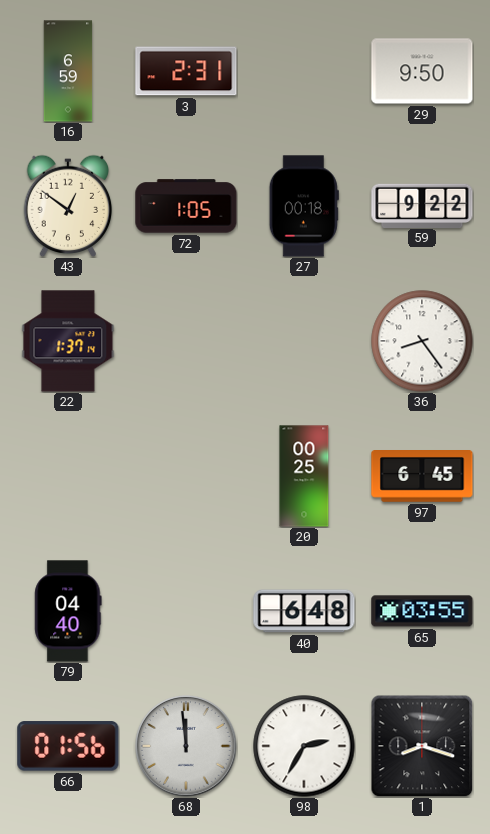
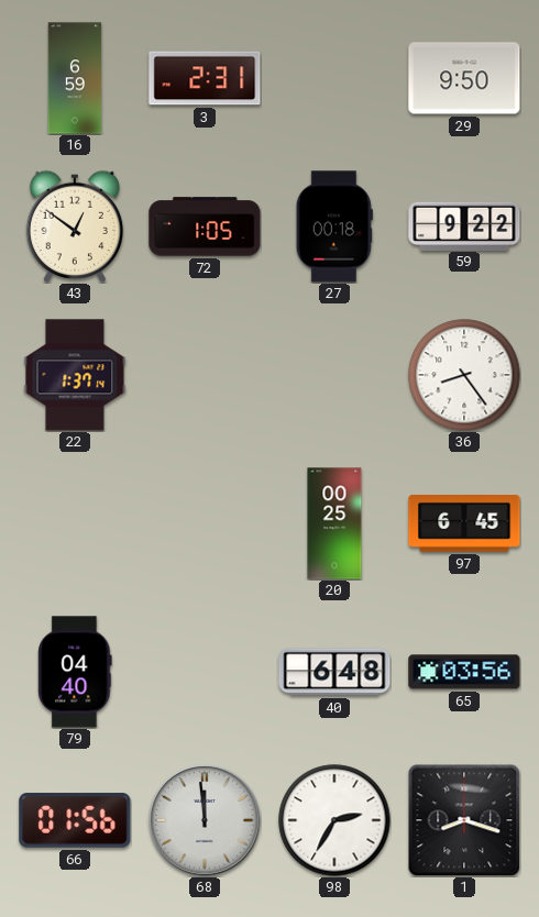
65: 03:55 -> 03:56
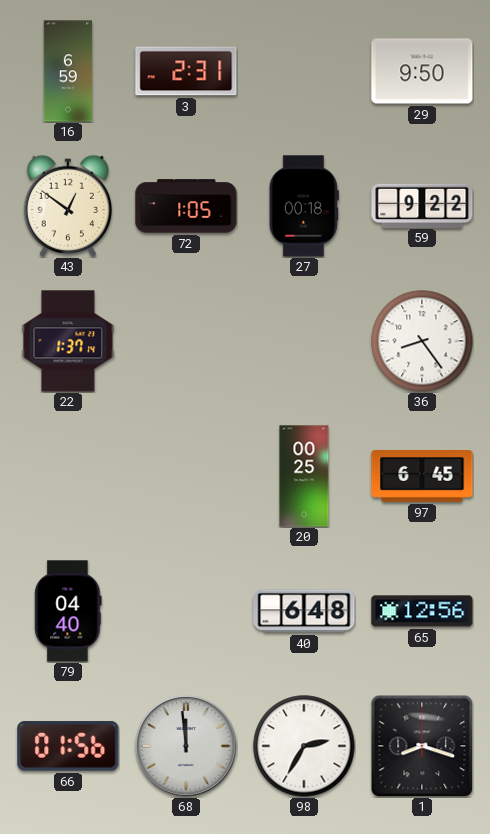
65: 03:56 -> 12:56
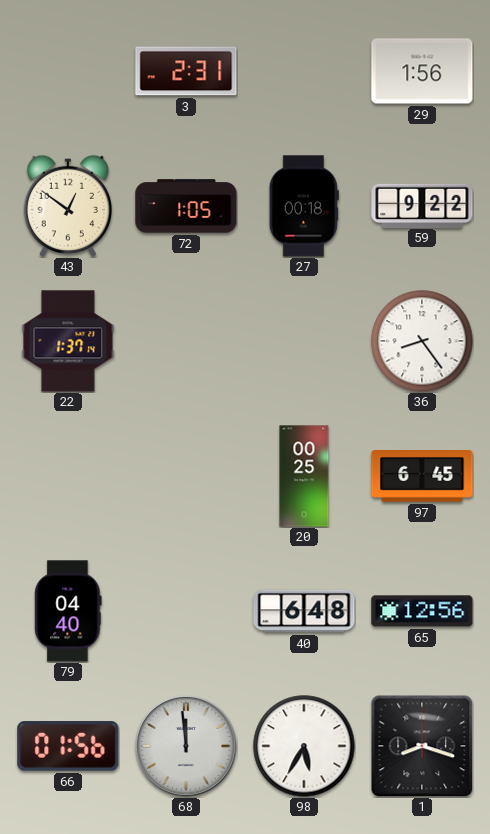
16: 6:59 -> none
29: 9:50 -> 1:56
98: 2:35 -> 5:35
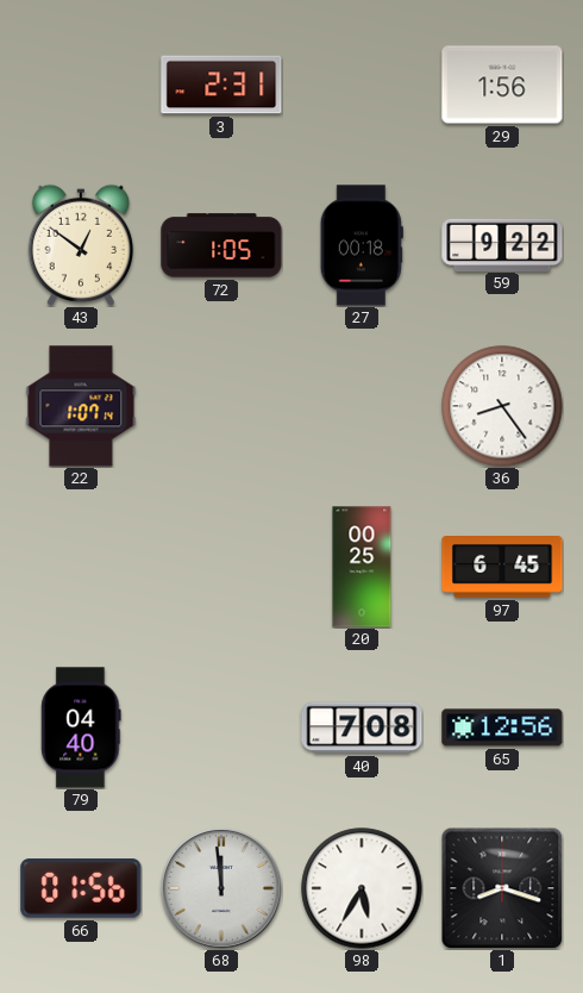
22: 1:37 -> 1:07
40: 6:48 -> 7:08
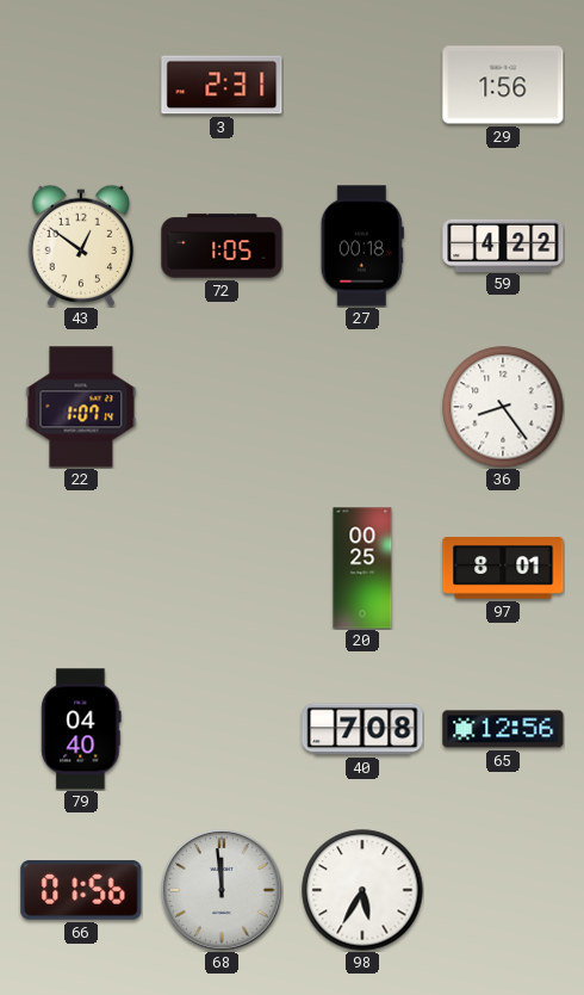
59: 9:22 -> 4:22
97: 6:45 -> 8:01
1: 8:18 -> none
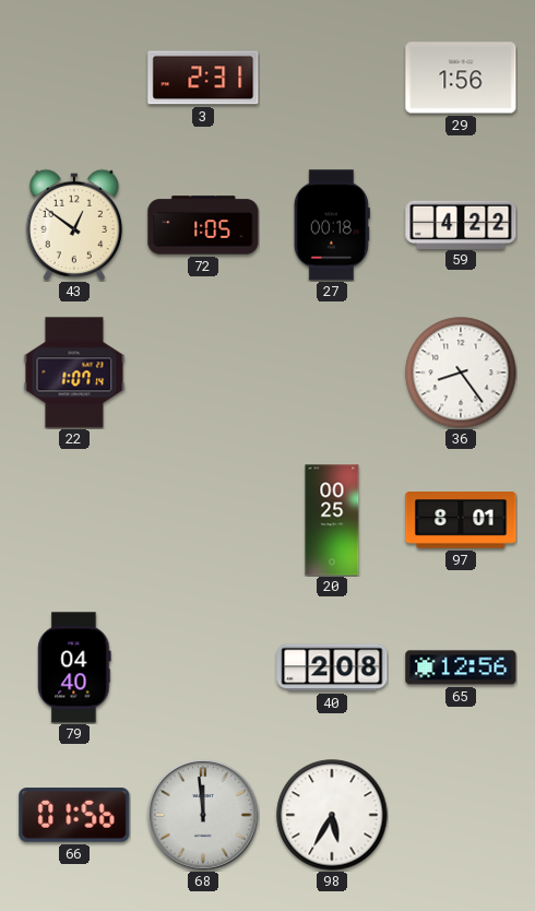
40: 7:08 -> 2:08
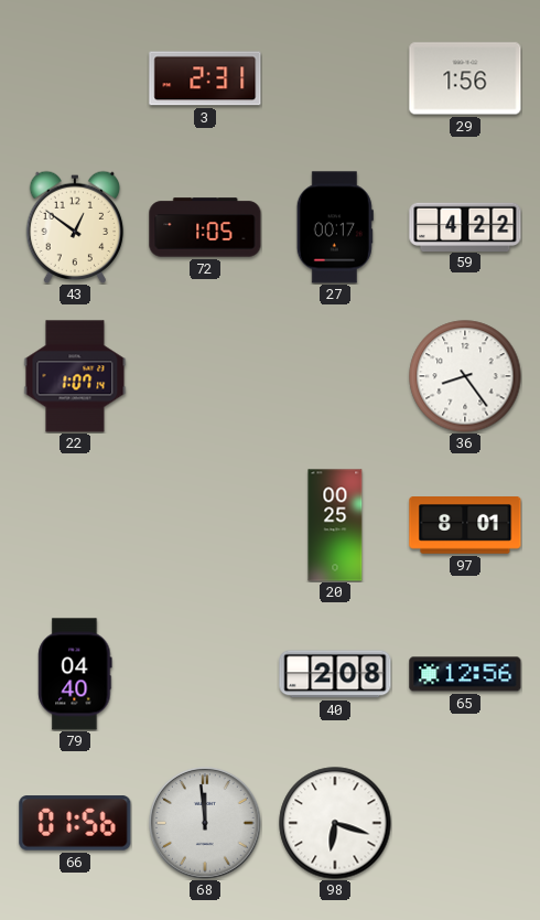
27: 00:18 -> 00:17
98: 5:35 -> 6:18
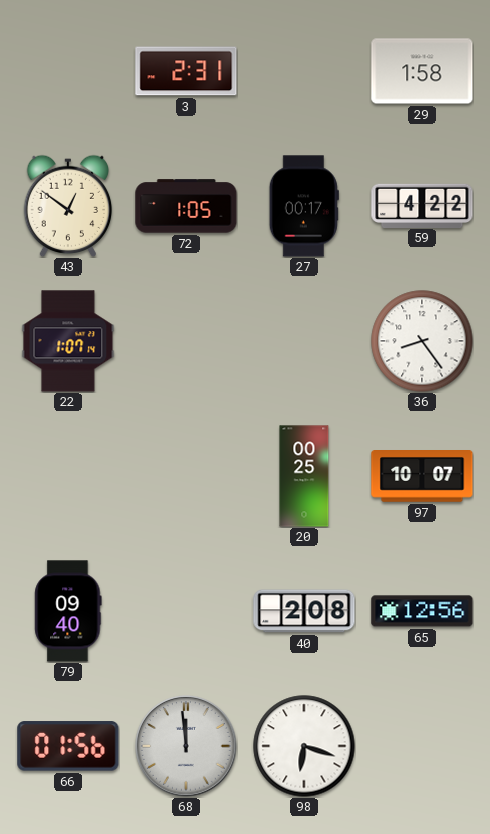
29: 1:56 -> 1:58
97: 8:01 -> 10:07
79: 04:40 -> 09:40
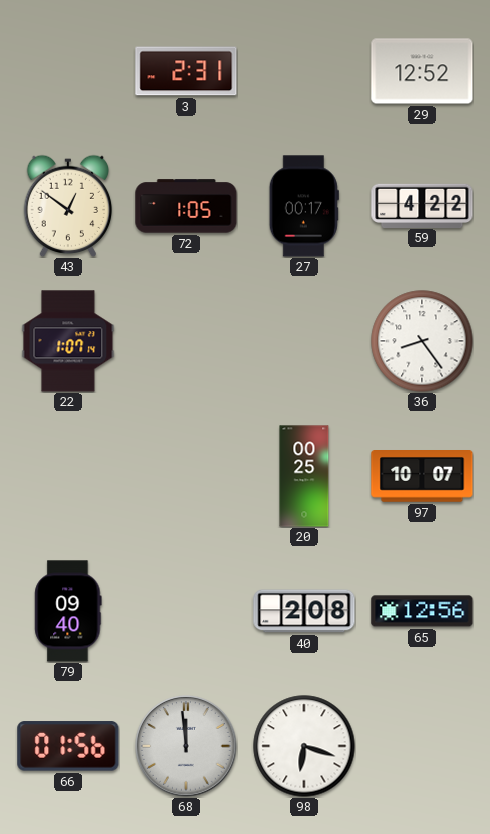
29: 1:58 -> 12:52
